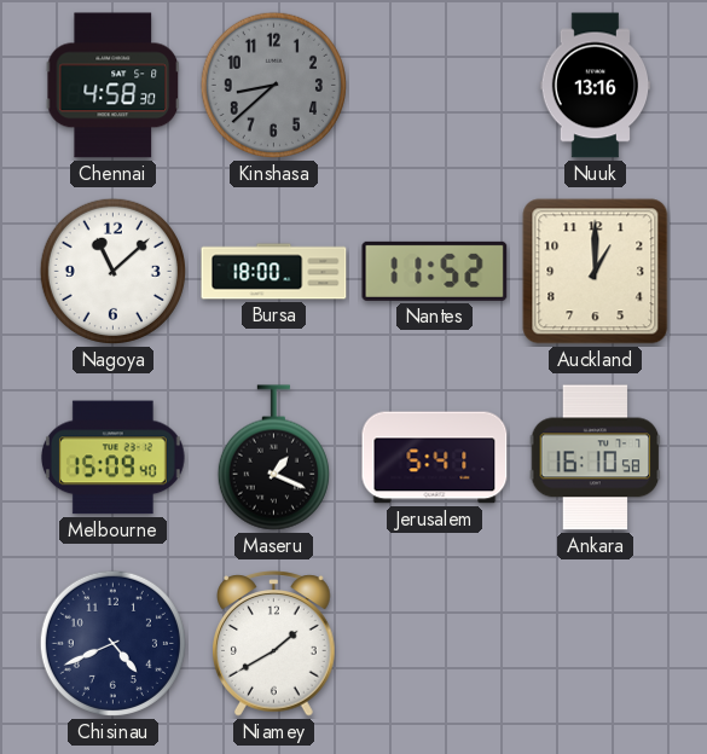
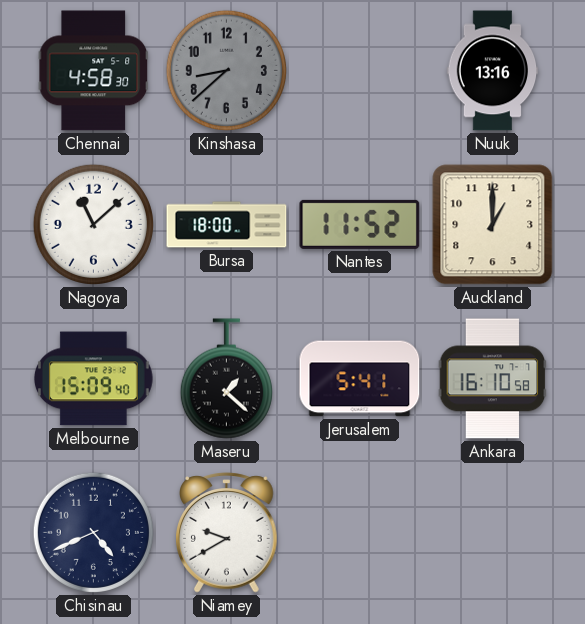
Maseru: 1:19 -> 1:22
Niamey: 1:40 -> 9:40
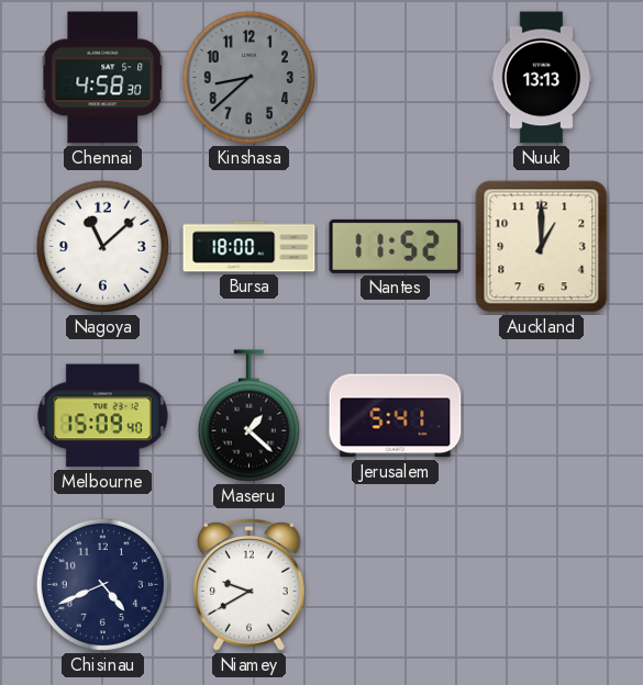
Nuuk: 13:16 -> 13:13
Ankara: 16:10 -> none
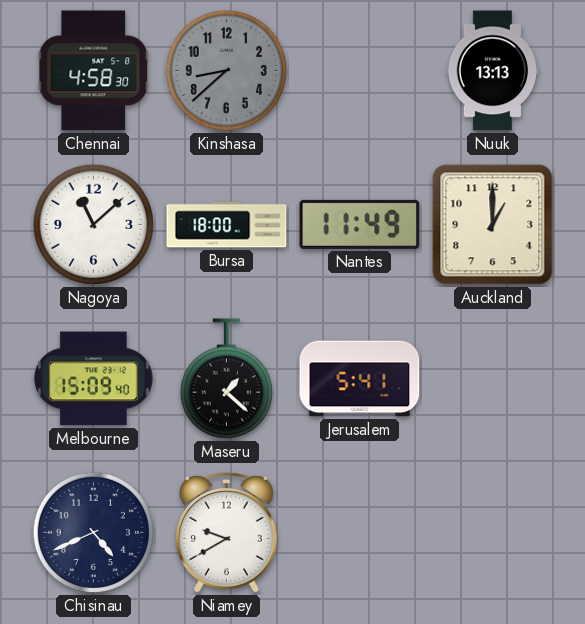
Nantes: 11:52 -> 11:49
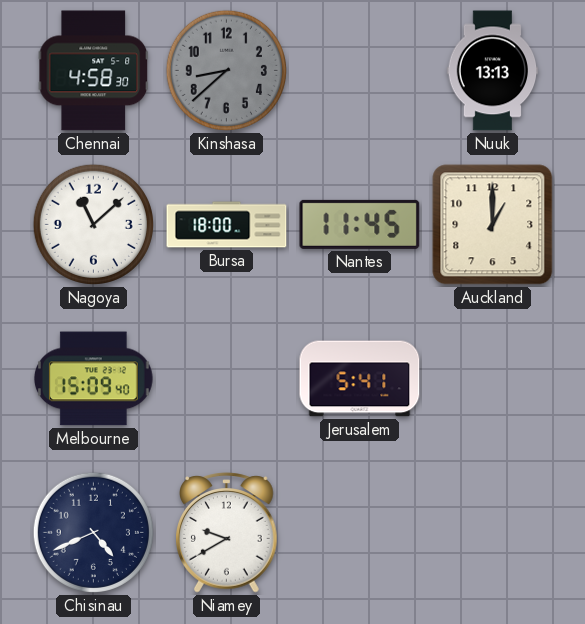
Nantes: 11:49 -> 11:45
Maseru: 1:22 -> none
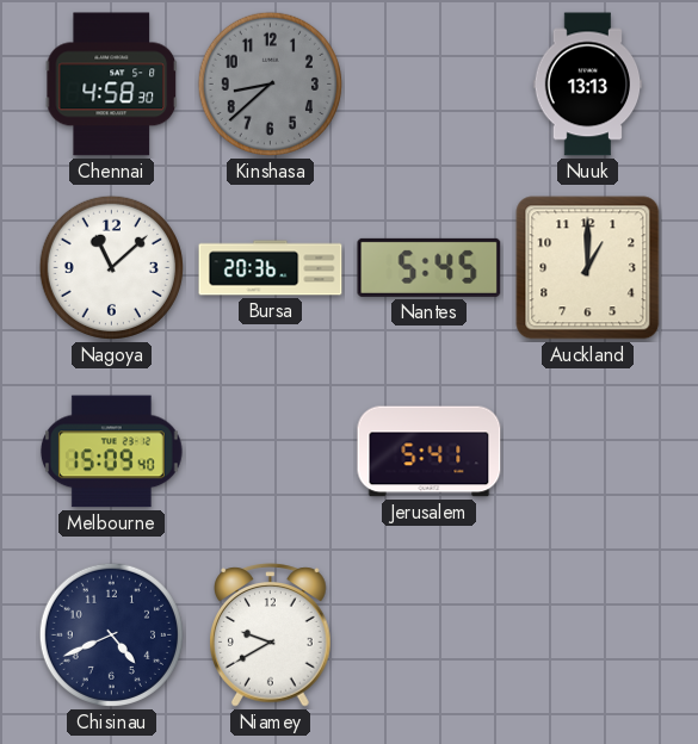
Bursa: 18:00 -> 20:36
Nantes: 11:45 -> 5:45
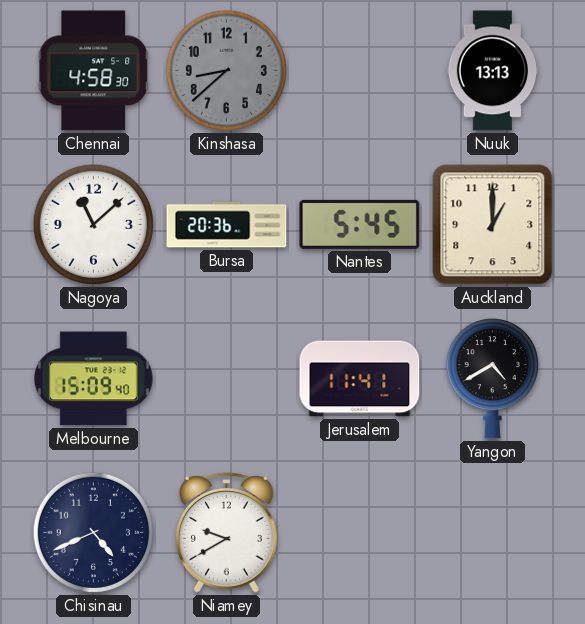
Jerusalem: 5:41 -> 11:41
Yangon: none -> 4:40
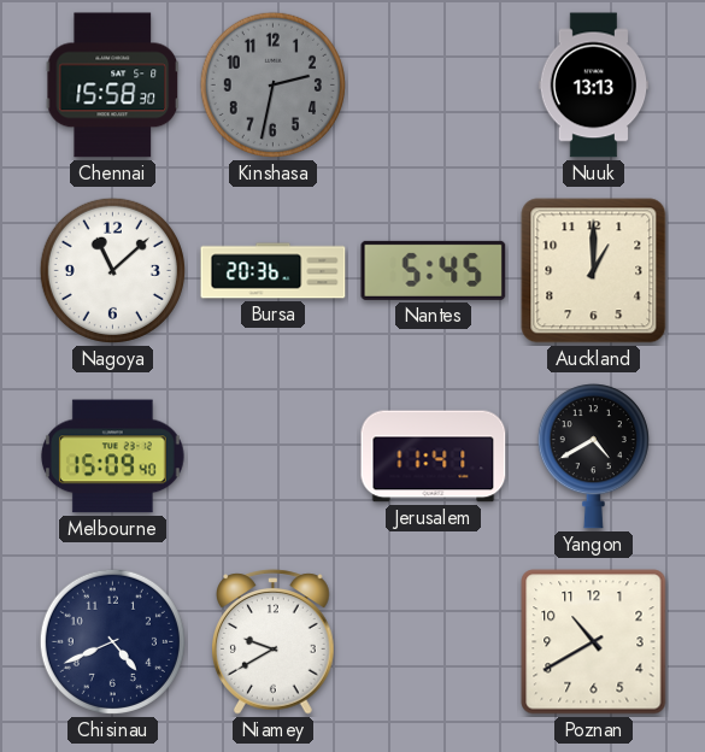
Chennai: 4:58 -> 15:58
Kinshasa: 8:38 -> 2:32
Poznan: none -> 10:40
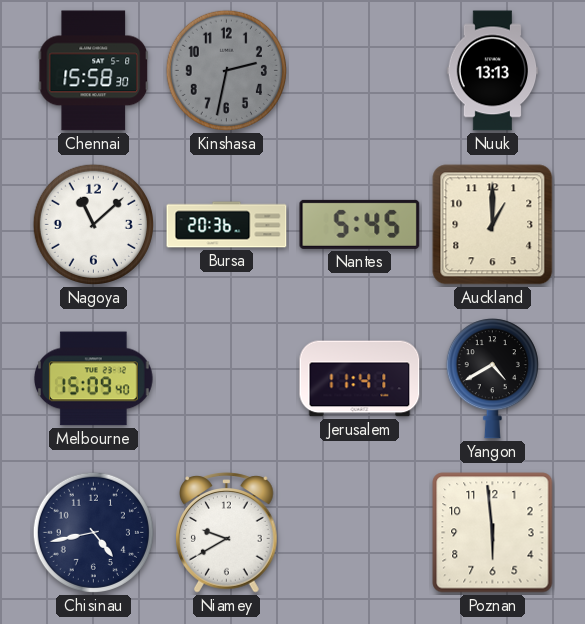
Chisinau: 4:41 -> 4:43
Poznan: 10:40 -> 5:59
